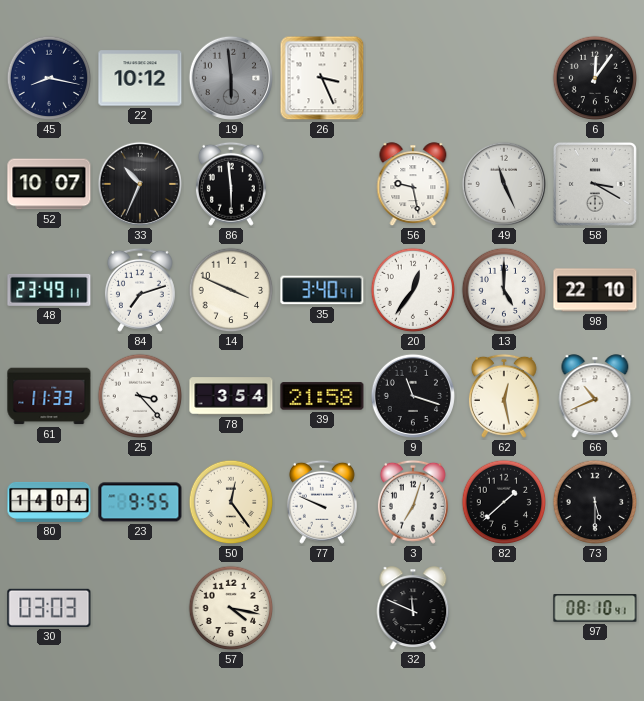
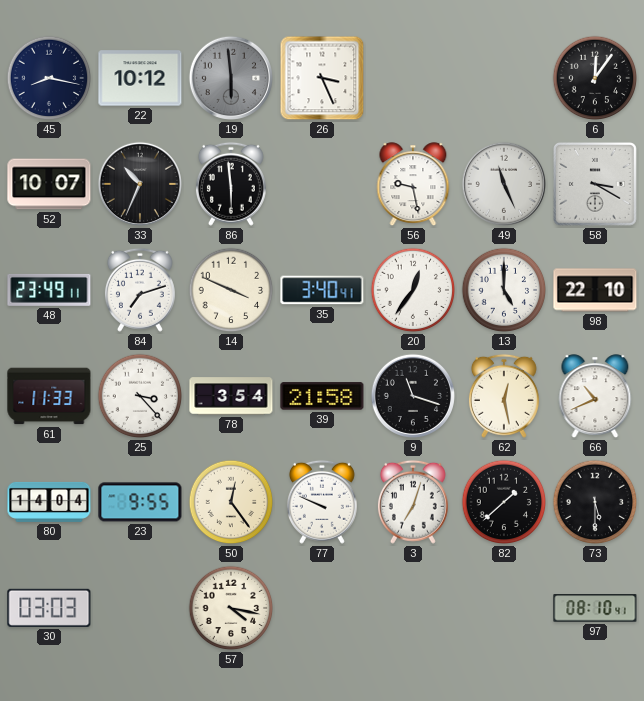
32: 11:49 -> none
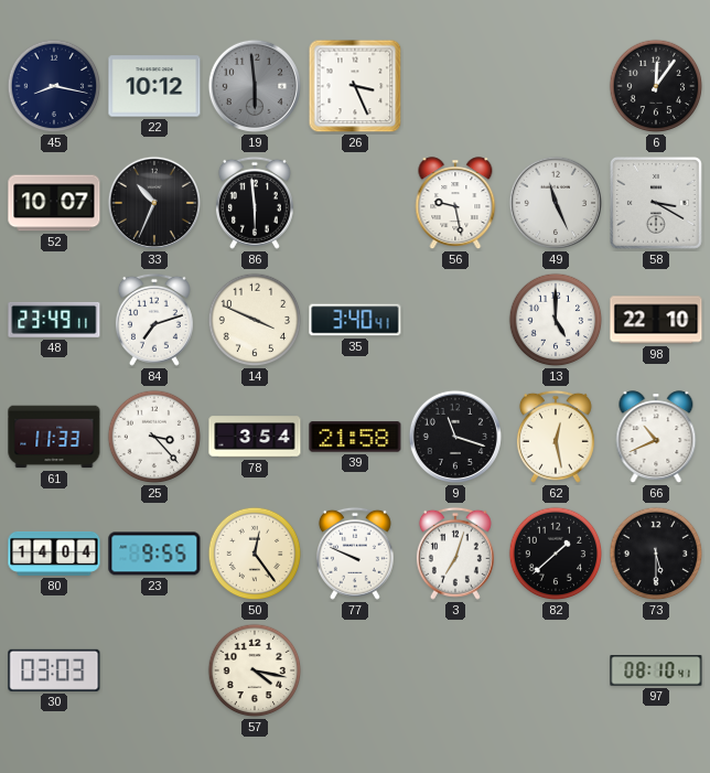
20: 12:36 -> none
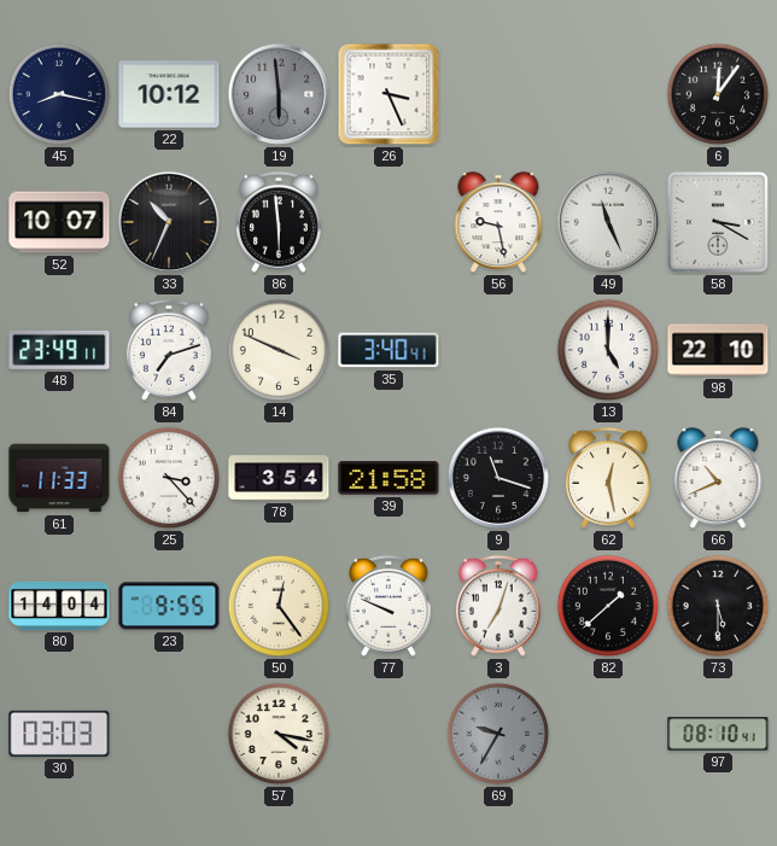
69: none -> 9:35
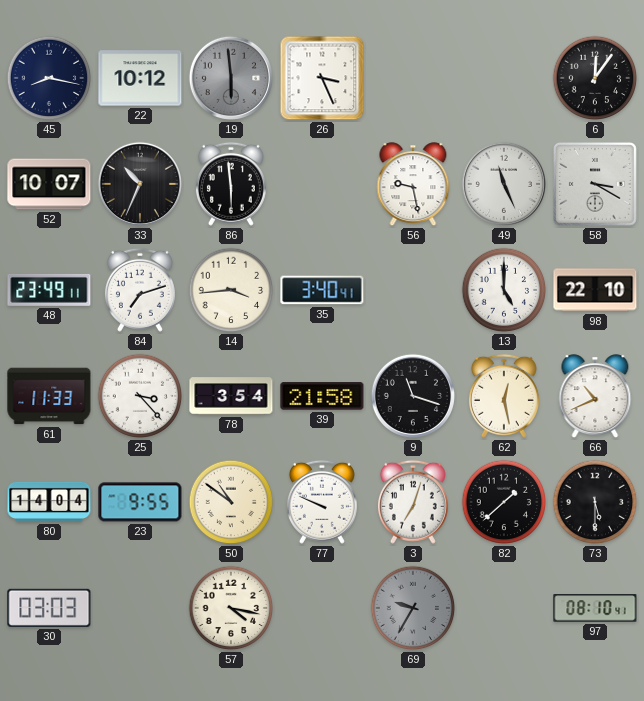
14: 3:49 -> 3:44
50: 12:24 -> 10:51
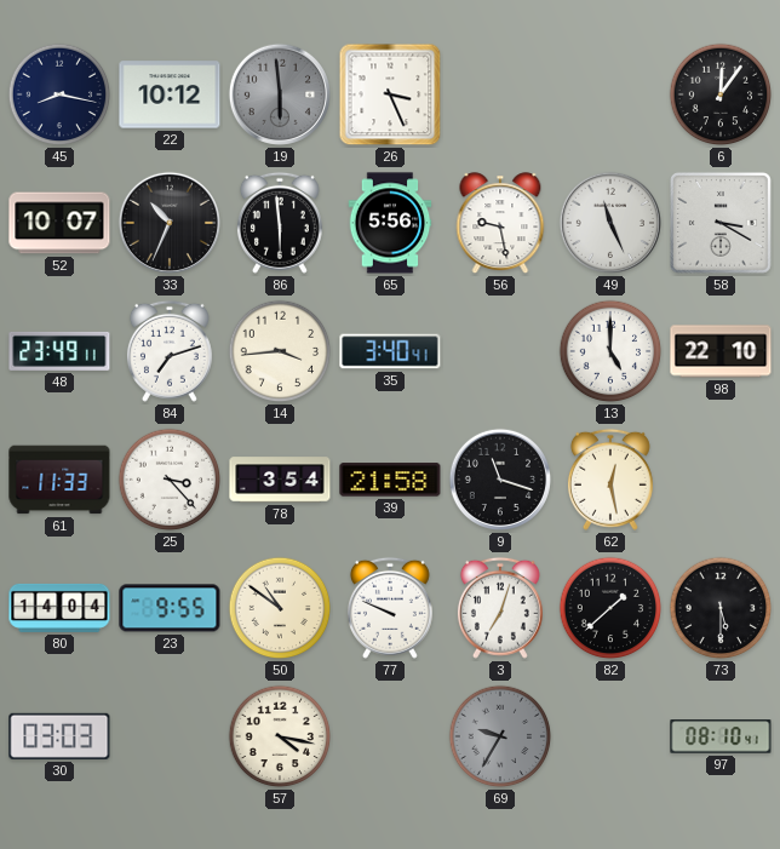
65: none -> 5:56
66: 10:41 -> none
